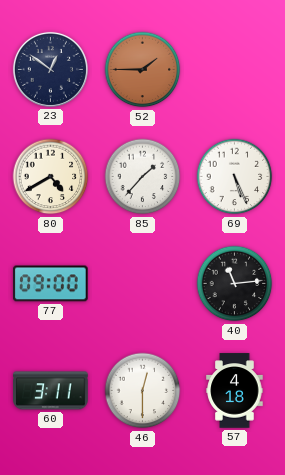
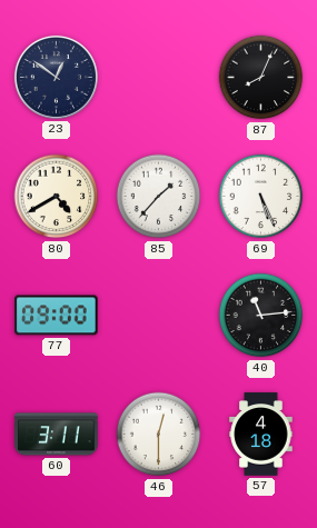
52: 1:45 -> none
87: none -> 8:04
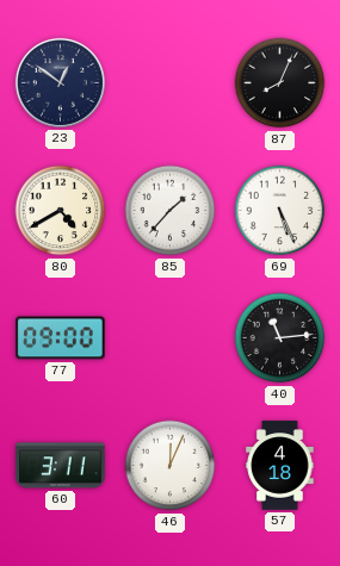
46: 12:30 -> 12:04
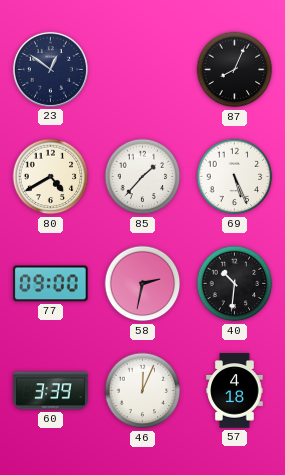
58: none -> 2:32
40: 11:14 -> 10:31
60: 3:11 -> 3:39
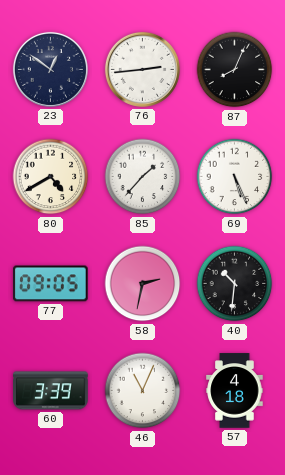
76: none -> 2:44
77: 09:00 -> 09:05
46: 12:04 -> 11:04
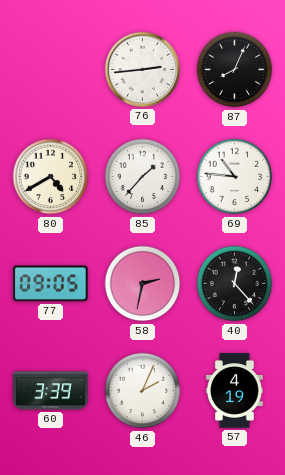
23: 12:51 -> none
69: 5:26 -> 10:46
40: 10:31 -> 12:23
46: 11:04 -> 2:04
57: 4:18 -> 4:19
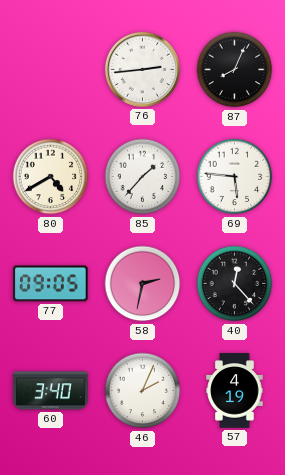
69: 10:46 -> 5:46
60: 3:39 -> 3:40
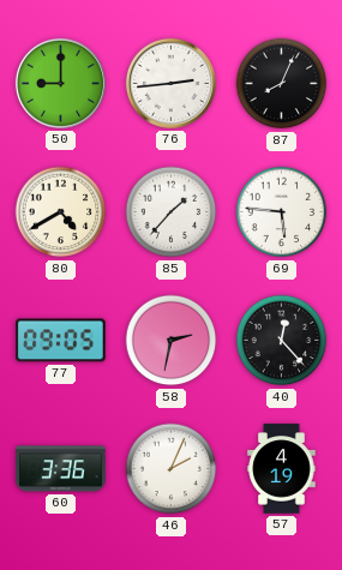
50: none -> 9:00
60: 3:40 -> 3:36
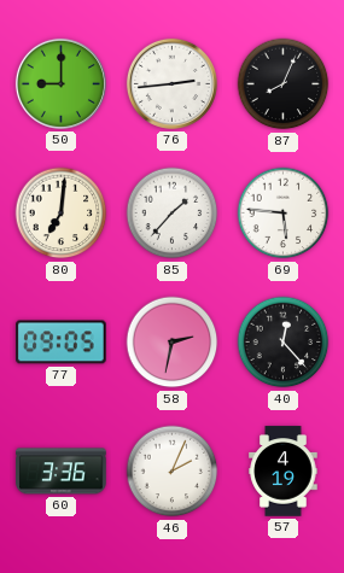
80: 4:40 -> 7:01
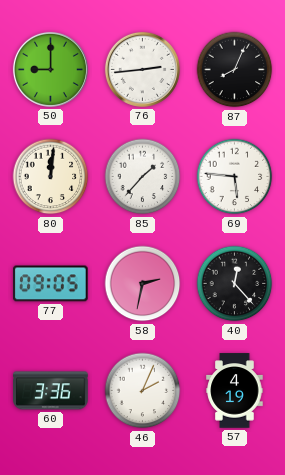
80: 7:01 -> 12:01
